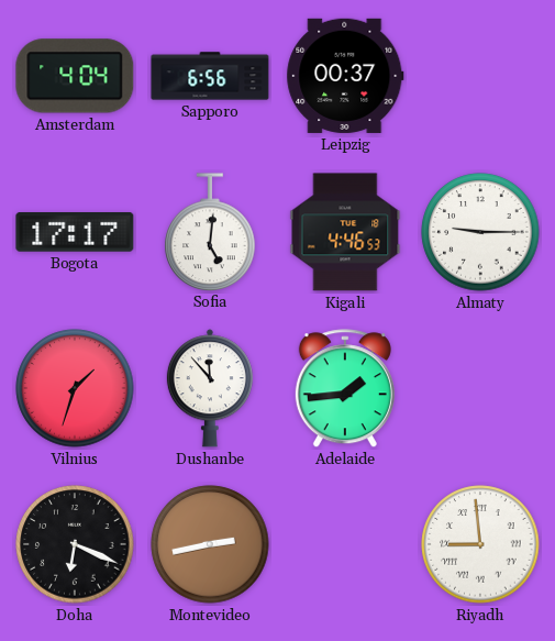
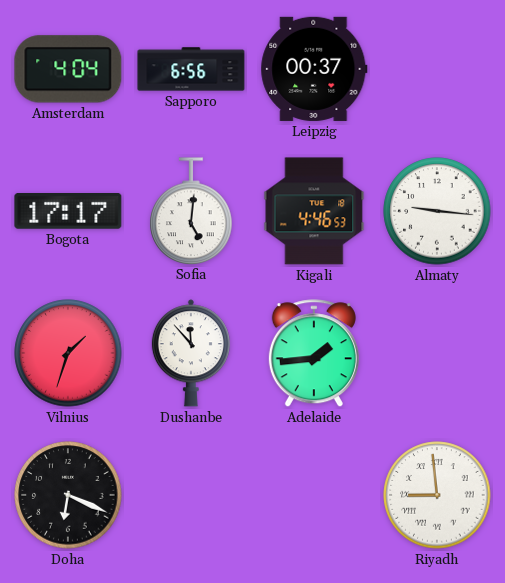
Almaty: 9:15 -> 9:16
Montevideo: 2:43 -> none
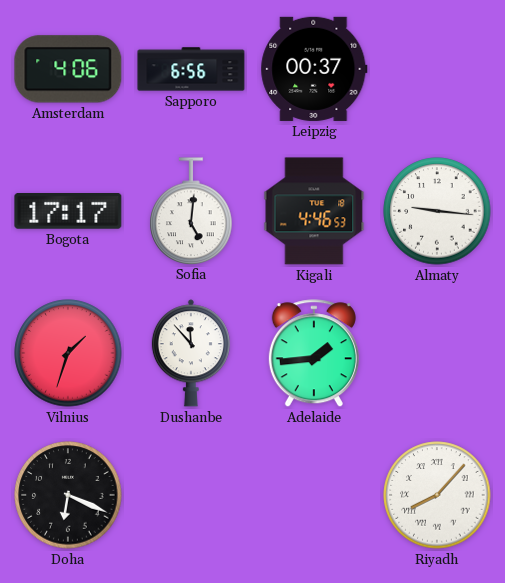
Amsterdam: 4:04 -> 4:06
Riyadh: 8:59 -> 8:07
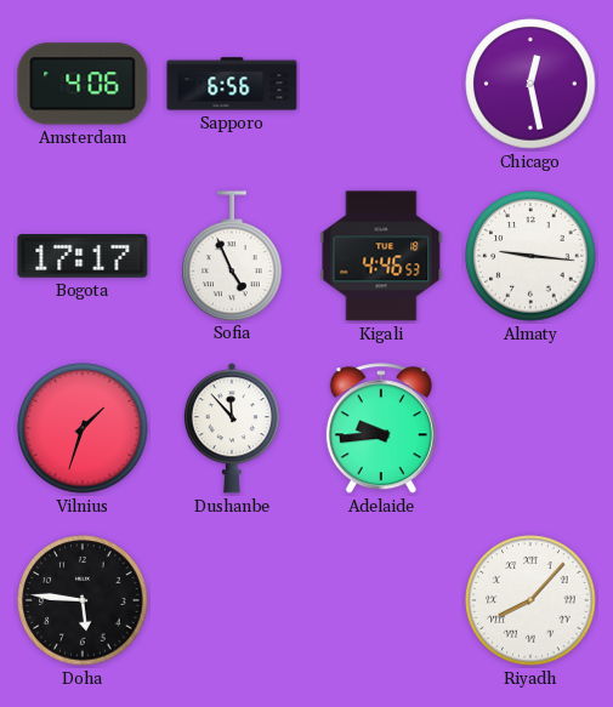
Leipzig: 00:37 -> none
Chicago: none -> 12:28
Sofia: 5:01 -> 4:56
Adelaide: 1:44 -> 9:44
Doha: 6:19 -> 5:46
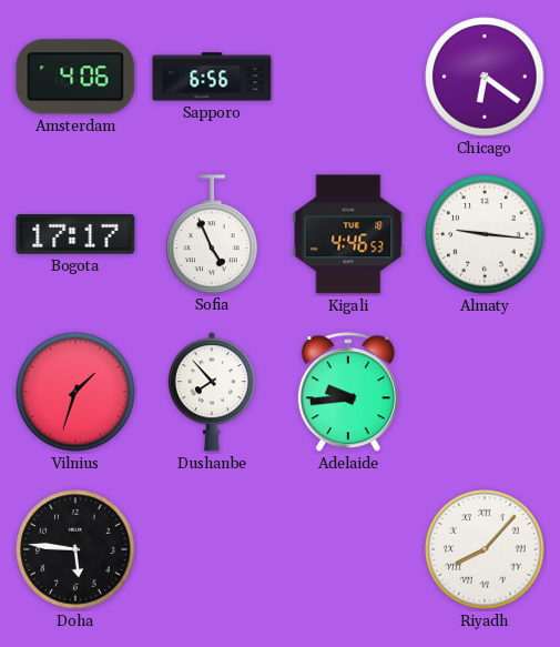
Chicago: 12:28 -> 6:21
Dushanbe: 11:53 -> 7:53
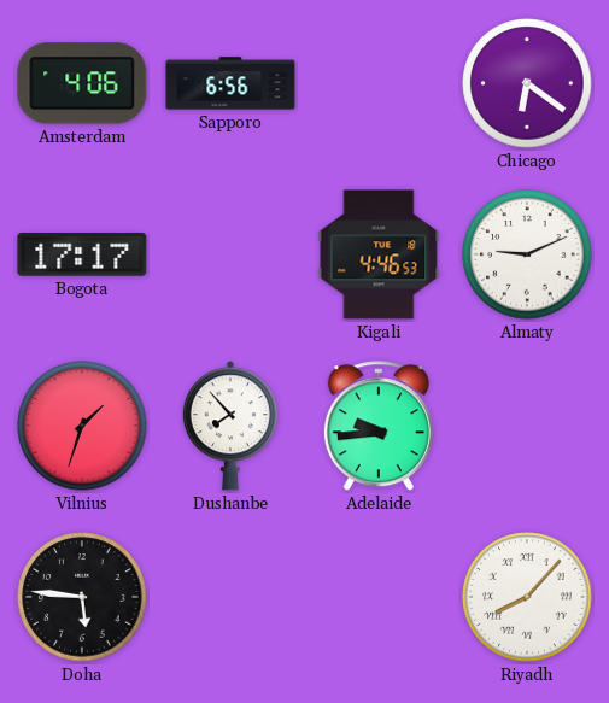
Sofia: 4:56 -> none
Almaty: 9:16 -> 9:11
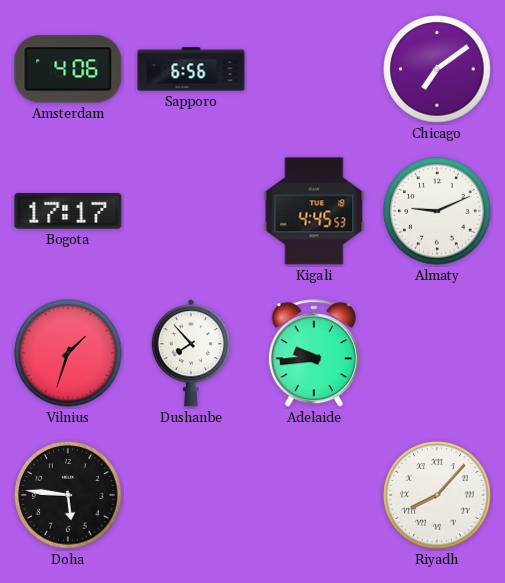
Chicago: 6:21 -> 7:09
Kigali: 4:46 -> 4:45
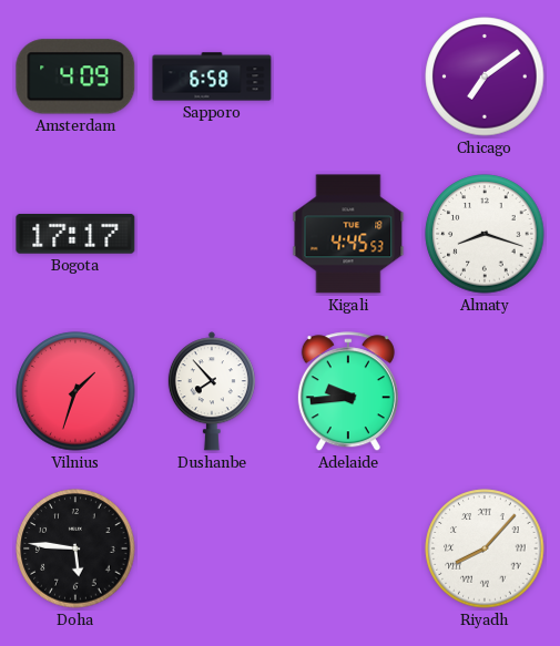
Amsterdam: 4:06 -> 4:09
Sapporo: 6:56 -> 6:58
Almaty: 9:11 -> 8:18
